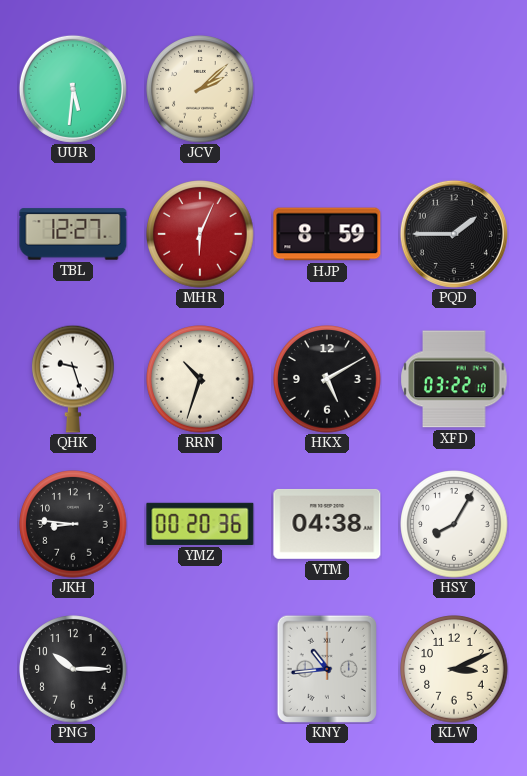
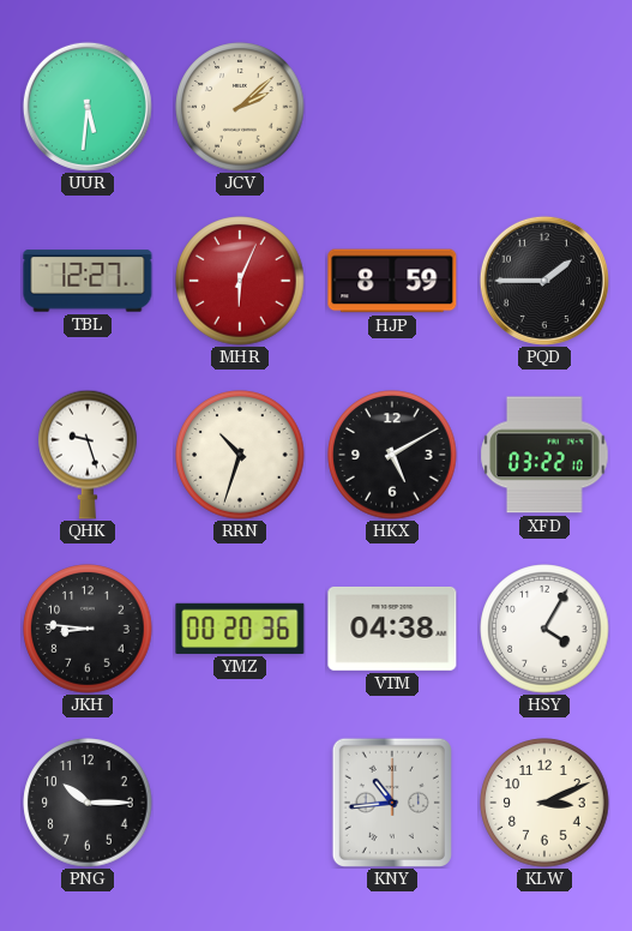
HSY: 8:05 -> 4:05
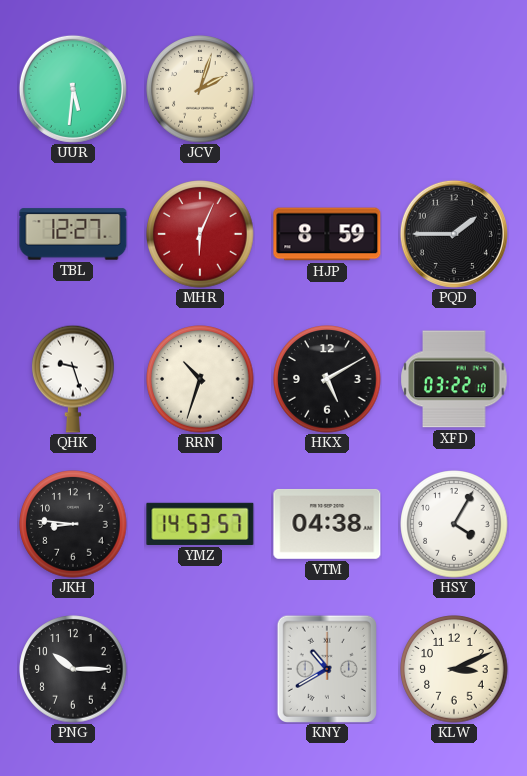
JCV: 2:08 -> 2:03
YMZ: 00:20 -> 14:53
KNY: 10:44 -> 10:40
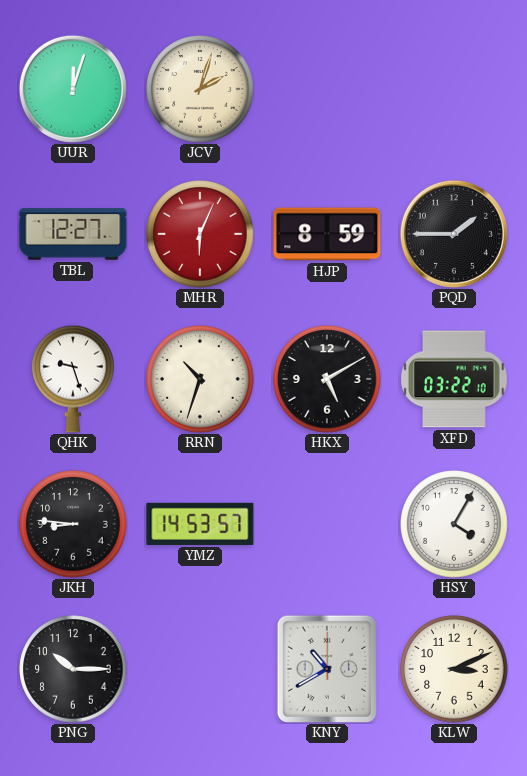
UUR: 5:31 -> 12:03
VTM: 04:38 -> none
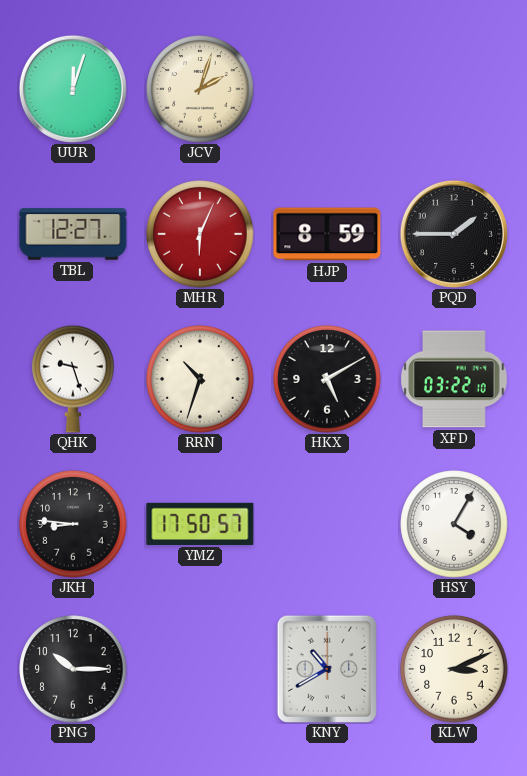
YMZ: 14:53 -> 17:50
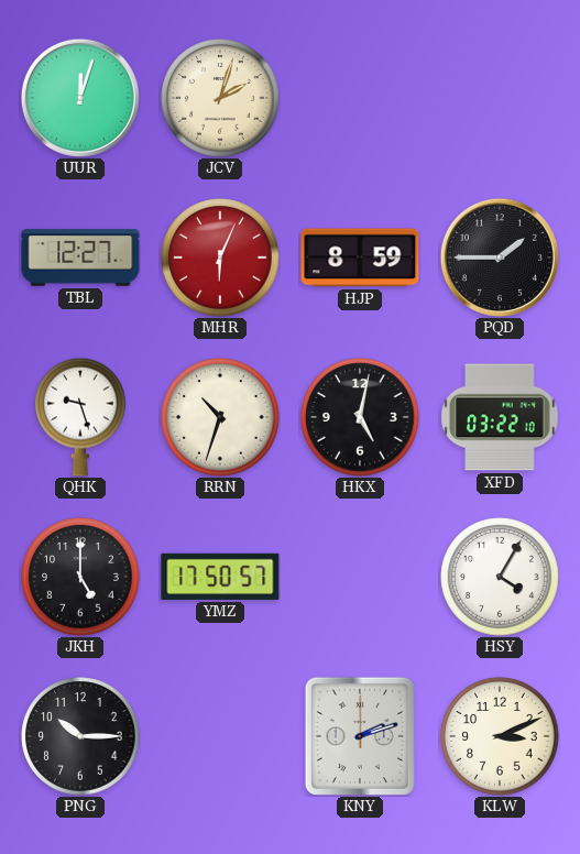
HKX: 5:10 -> 5:02
JKH: 8:46 -> 5:00
KNY: 10:40 -> 2:12
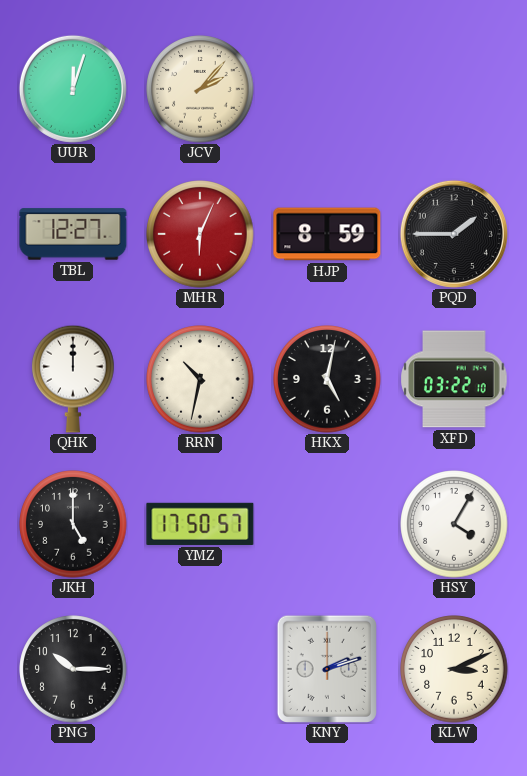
JCV: 2:03 -> 2:07
QHK: 9:27 -> 12:00
RRN: 10:33 -> 10:32
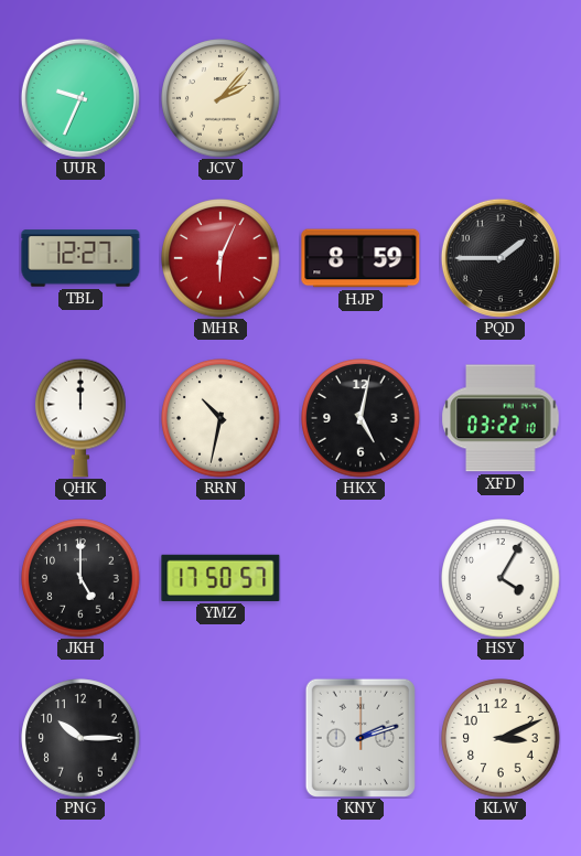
UUR: 12:03 -> 9:34
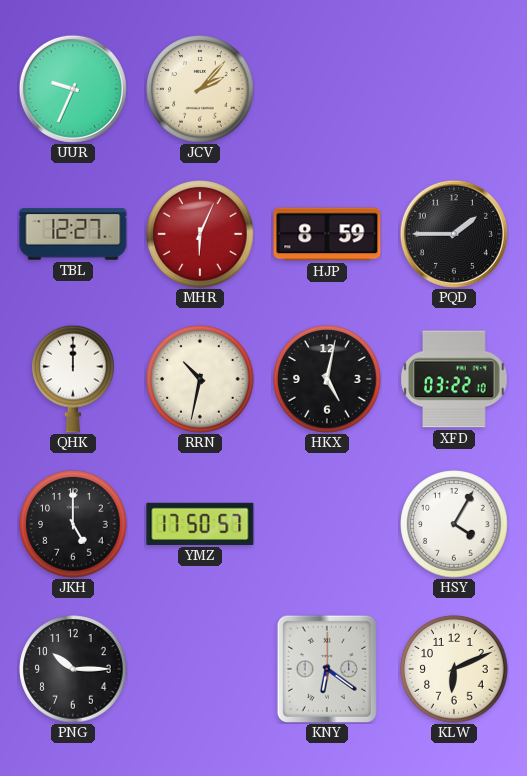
KNY: 2:12 -> 6:21
KLW: 3:11 -> 6:11
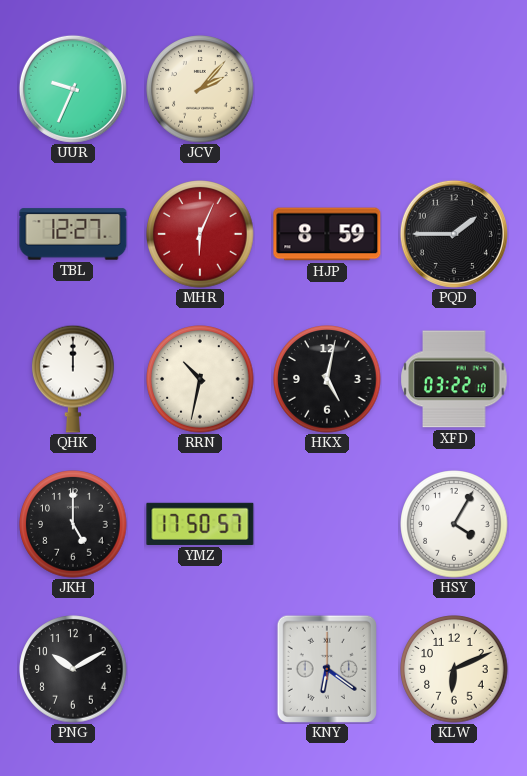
PNG: 10:15 -> 10:10
